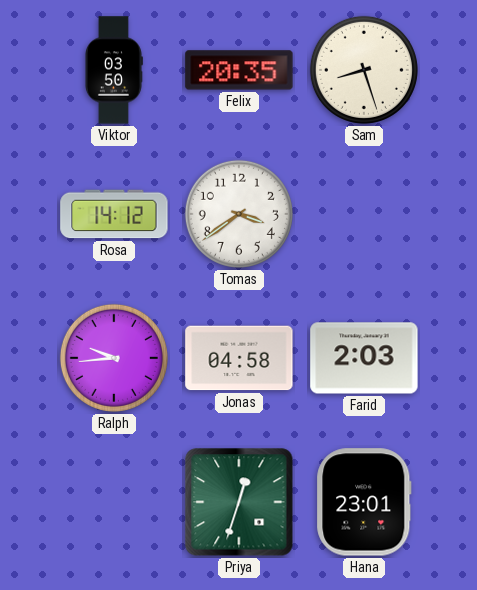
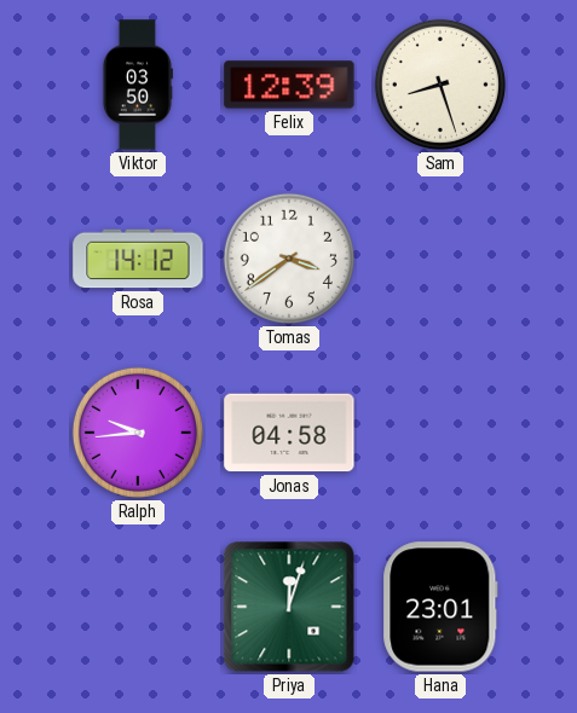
Felix: 20:35 -> 12:39
Farid: 2:03 -> none
Priya: 12:33 -> 12:03
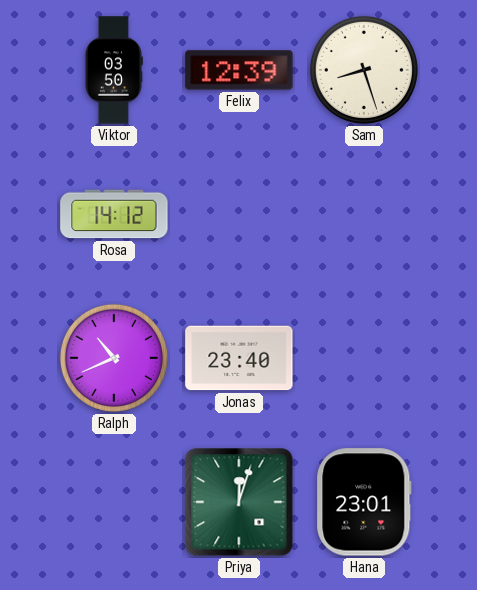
Tomas: 3:39 -> none
Ralph: 9:44 -> 10:41
Jonas: 04:58 -> 23:40
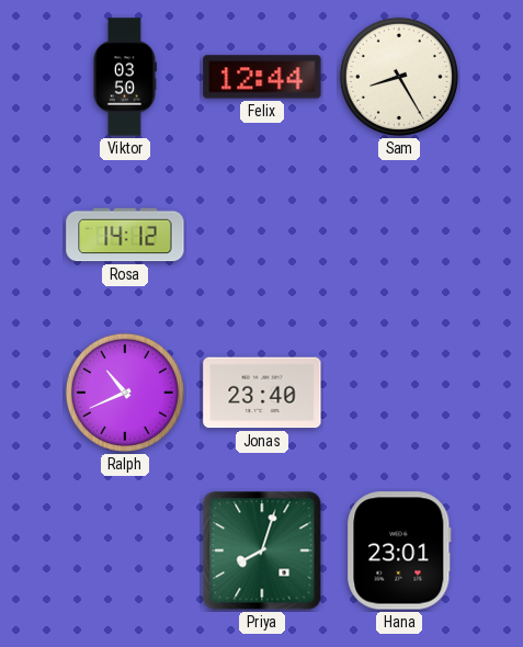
Felix: 12:39 -> 12:44
Sam: 8:27 -> 8:25
Priya: 12:03 -> 8:03
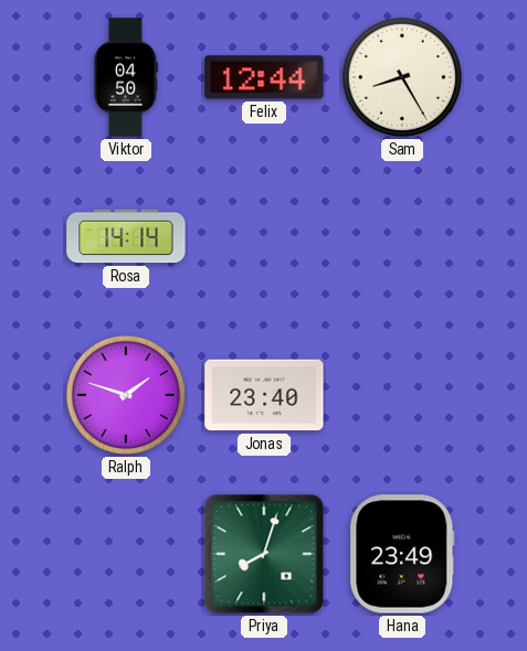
Viktor: 03:50 -> 04:50
Rosa: 14:12 -> 14:14
Ralph: 10:41 -> 1:48
Hana: 23:01 -> 23:49
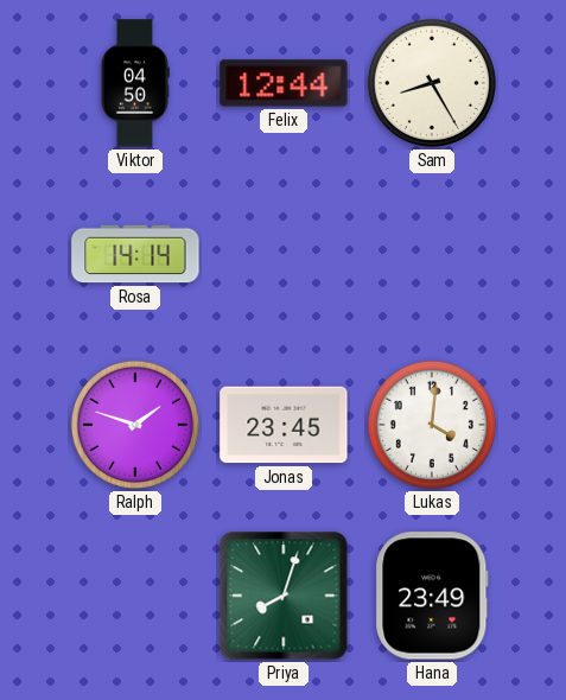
Jonas: 23:40 -> 23:45
Lukas: none -> 4:01
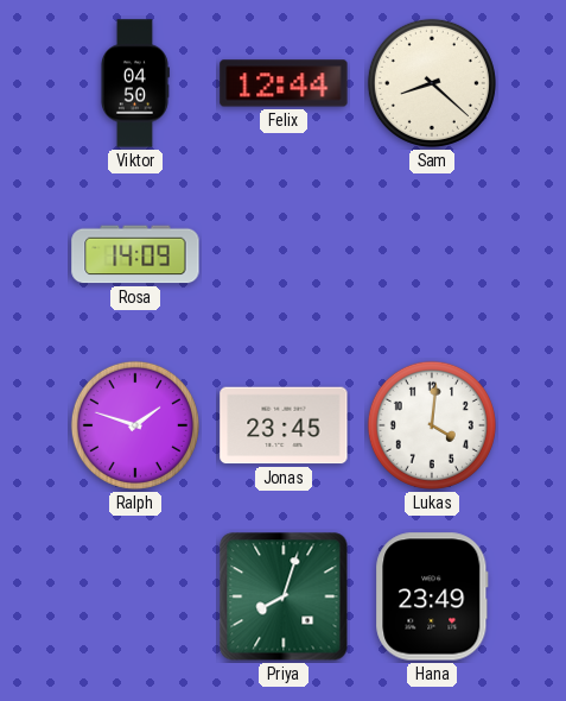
Sam: 8:25 -> 8:22
Rosa: 14:14 -> 14:09
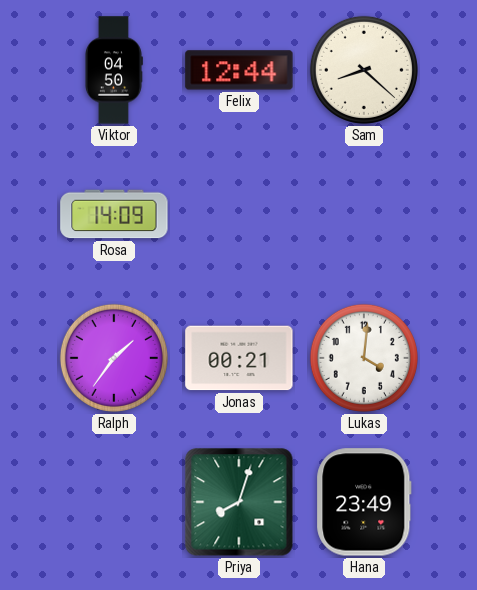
Ralph: 1:48 -> 1:36
Jonas: 23:45 -> 00:21
